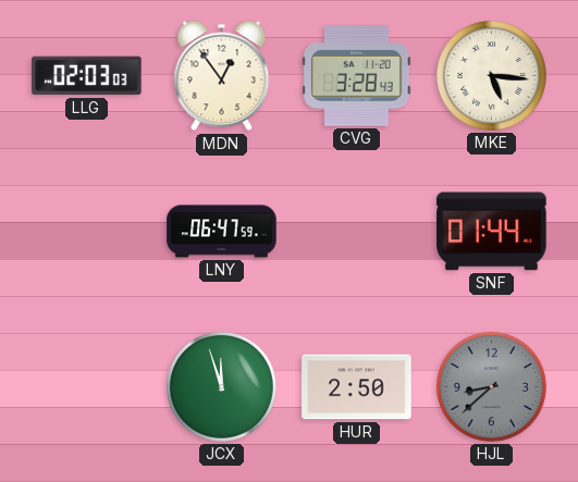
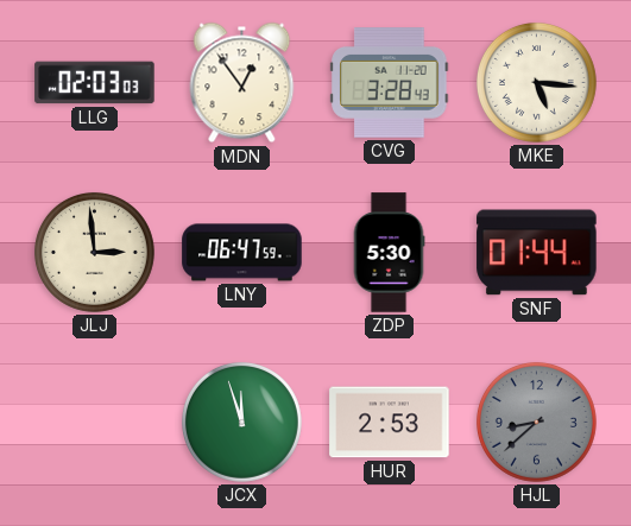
JLJ: none -> 2:59
ZDP: none -> 5:30
HUR: 2:50 -> 2:53
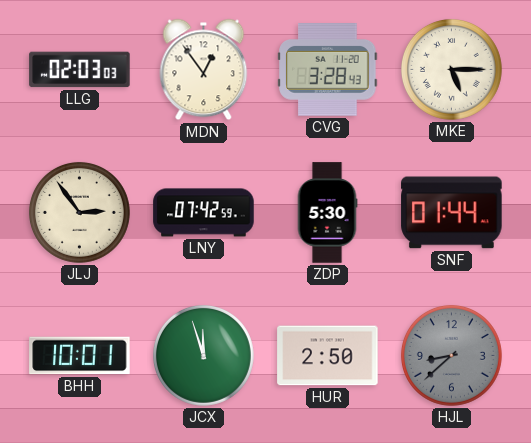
MKE: 5:16 -> 5:15
JLJ: 2:59 -> 2:54
LNY: 06:47 -> 07:42
BHH: none -> 10:01
HUR: 2:53 -> 2:50
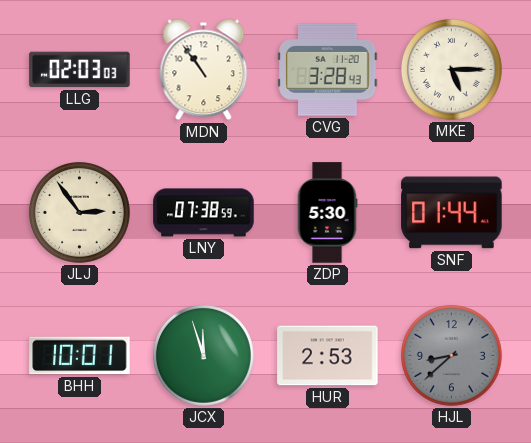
MDN: 12:54 -> 10:54
LNY: 07:42 -> 07:38
HUR: 2:50 -> 2:53
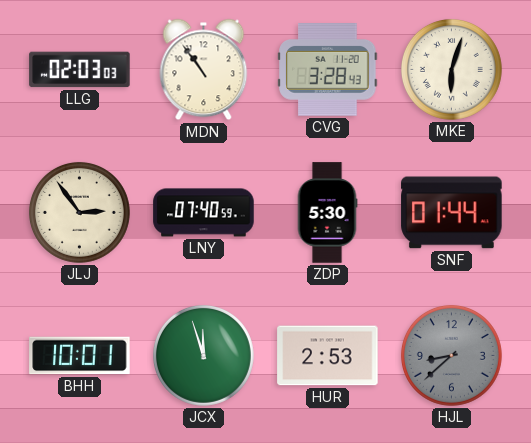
MKE: 5:15 -> 6:03
LNY: 07:38 -> 07:40
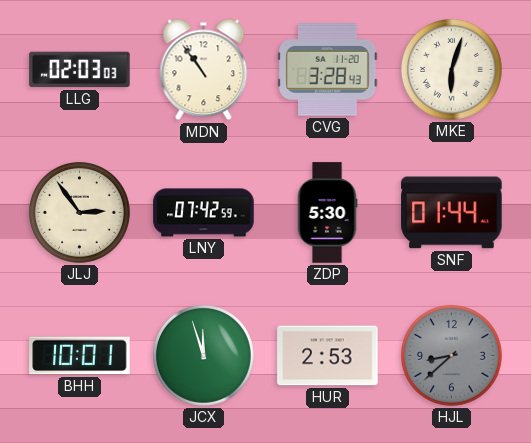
LNY: 07:40 -> 07:42
